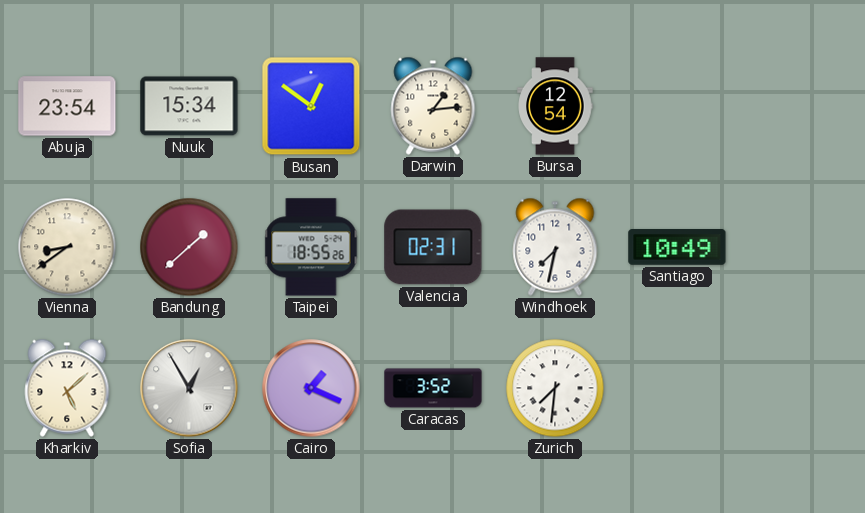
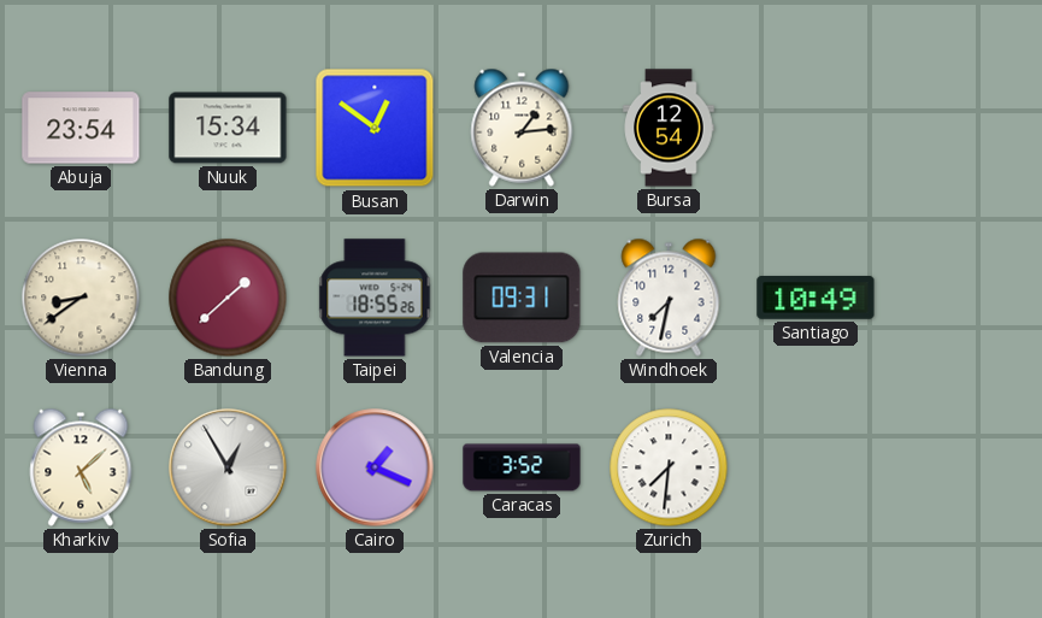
Valencia: 02:31 -> 09:31
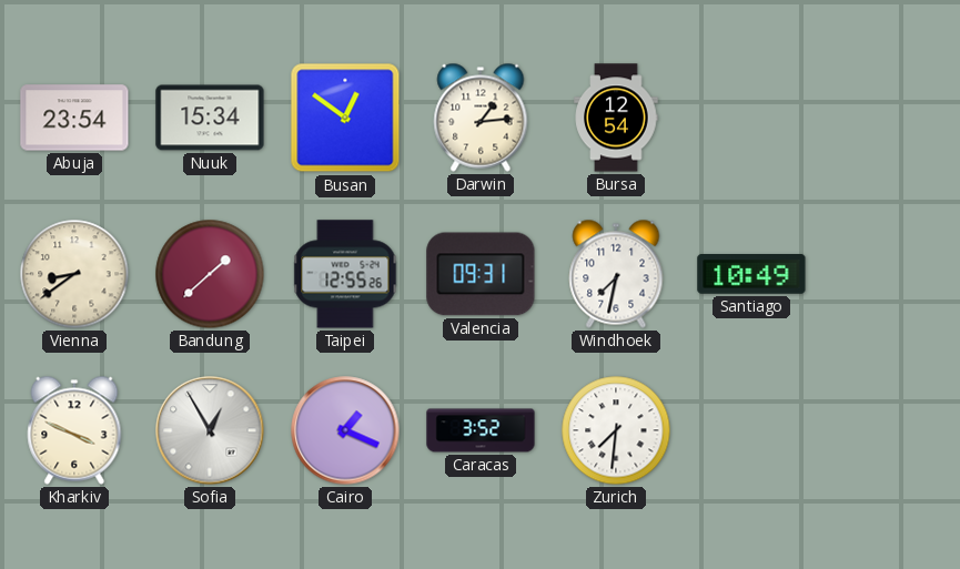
Taipei: 18:55 -> 12:55
Kharkiv: 5:08 -> 3:49
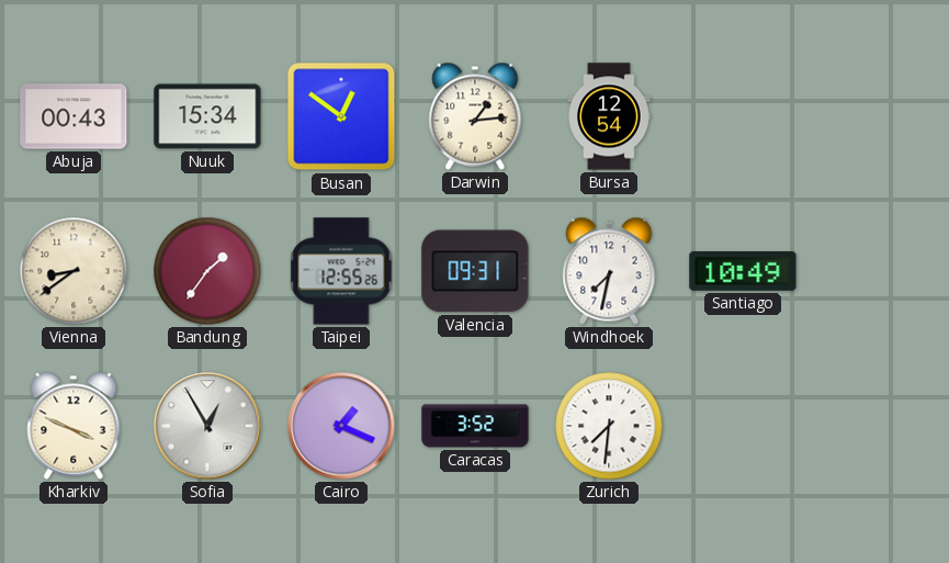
Abuja: 23:54 -> 00:43
Bandung: 1:38 -> 1:36
